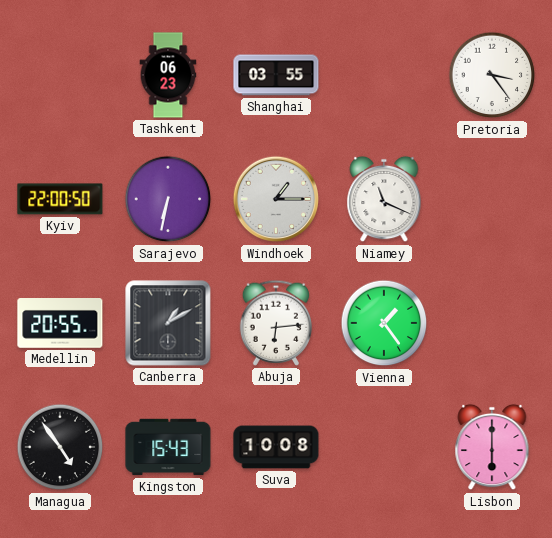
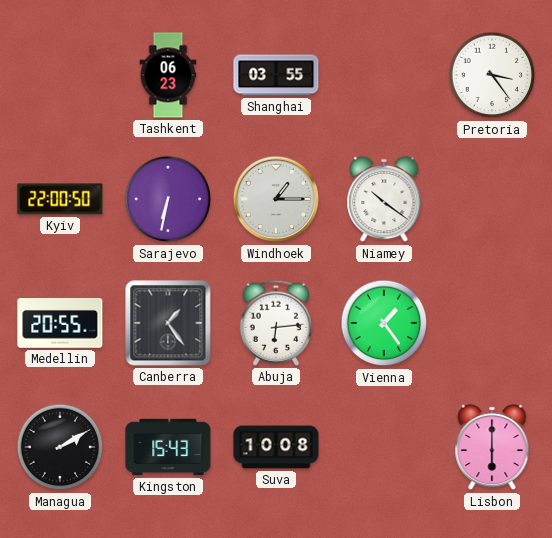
Niamey: 11:19 -> 10:21
Canberra: 1:10 -> 1:24
Managua: 4:54 -> 2:10
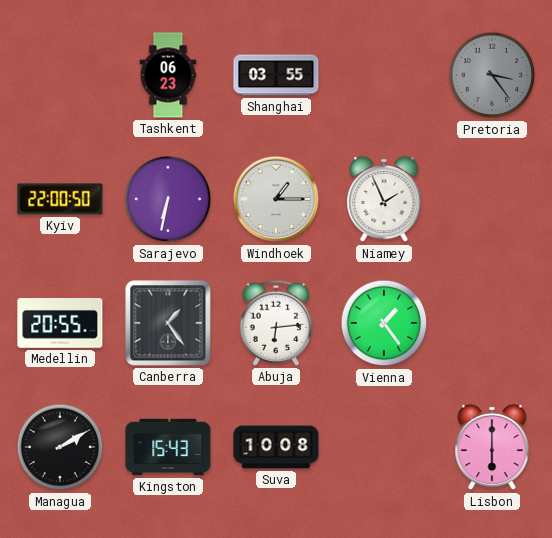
Pretoria dial: white -> grey
Niamey: 10:21 -> 1:56
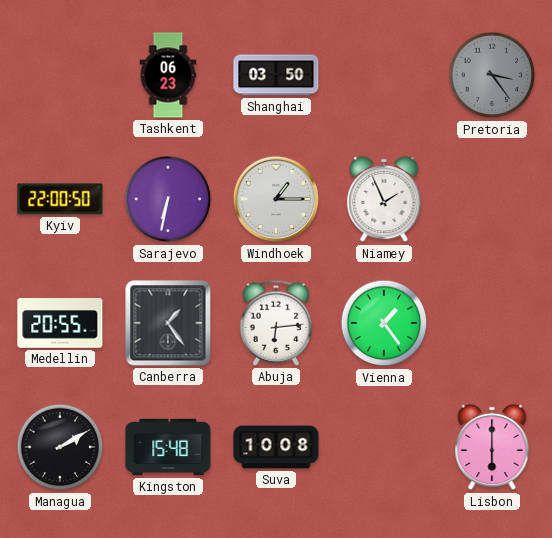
Shanghai: 03:55 -> 03:50
Kingston: 15:43 -> 15:48
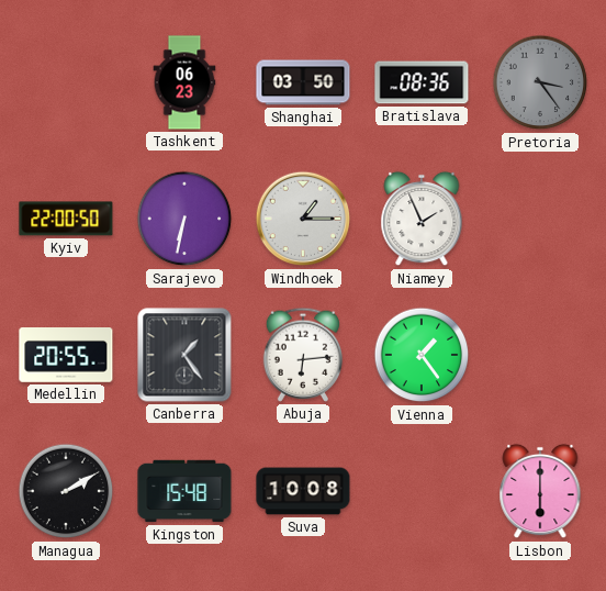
Bratislava: none -> 08:36
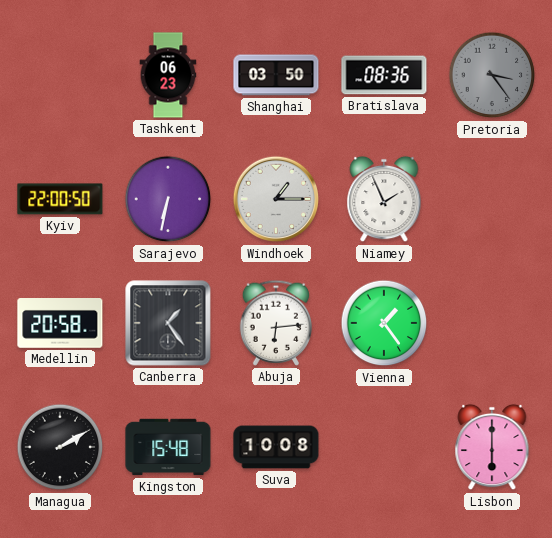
Medellin: 20:55 -> 20:58
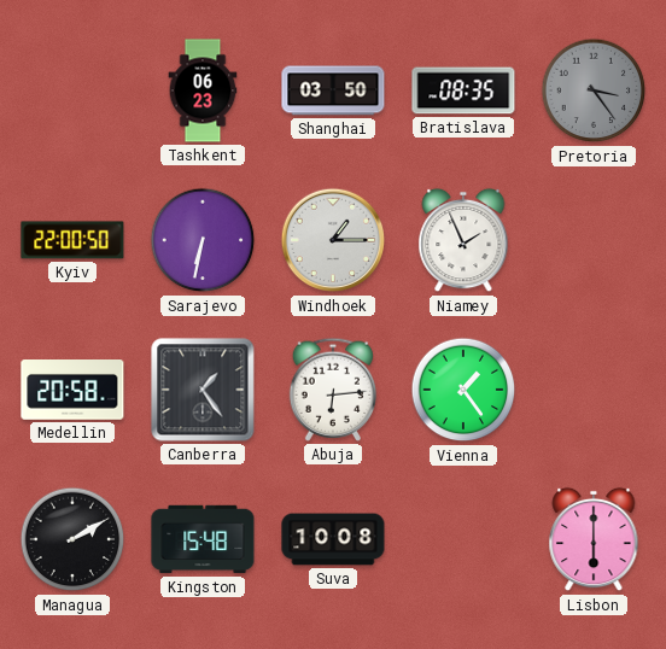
Bratislava: 08:36 -> 08:35
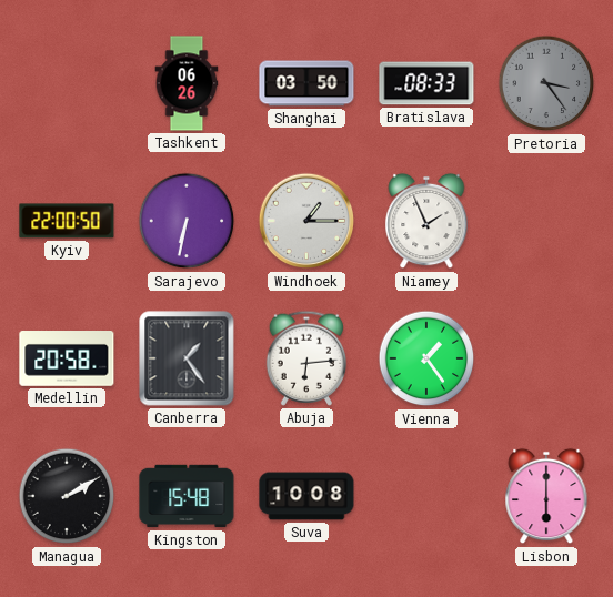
Tashkent: 06:23 -> 06:26
Bratislava: 08:35 -> 08:33
